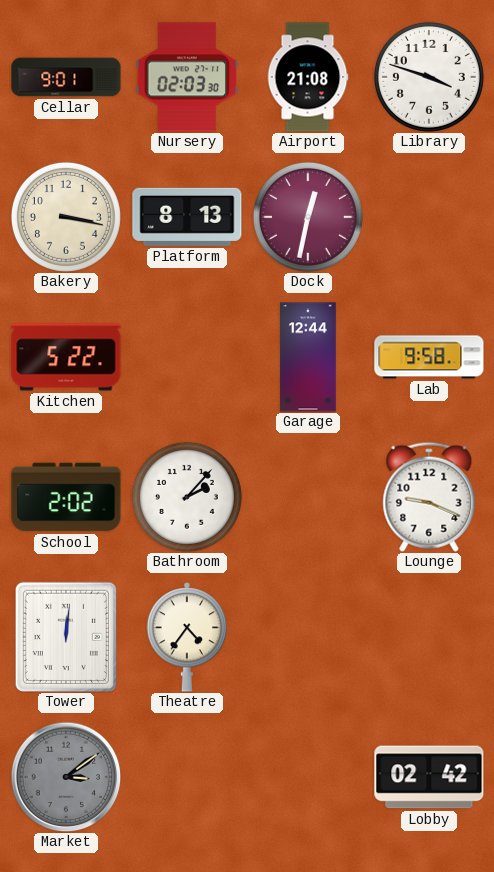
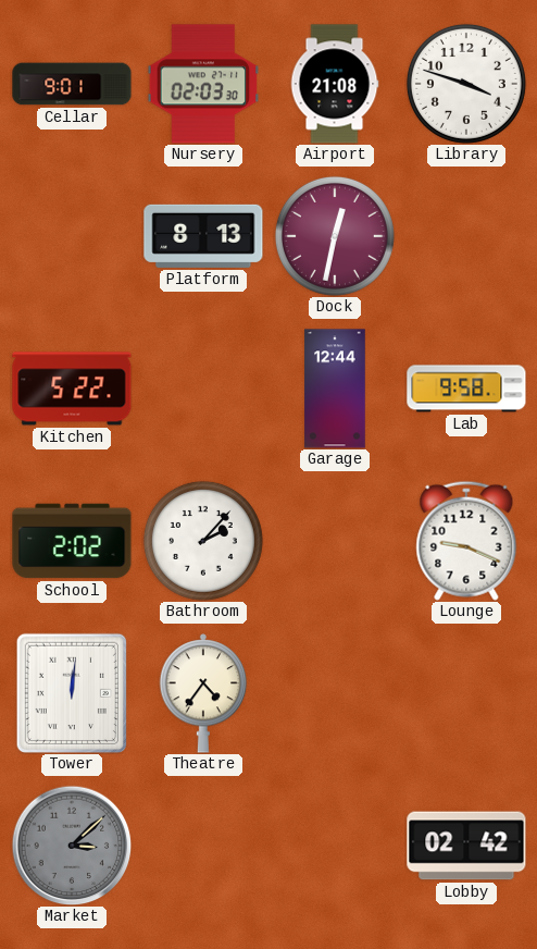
Bakery: 3:17 -> none
Market: 3:09 -> 3:08
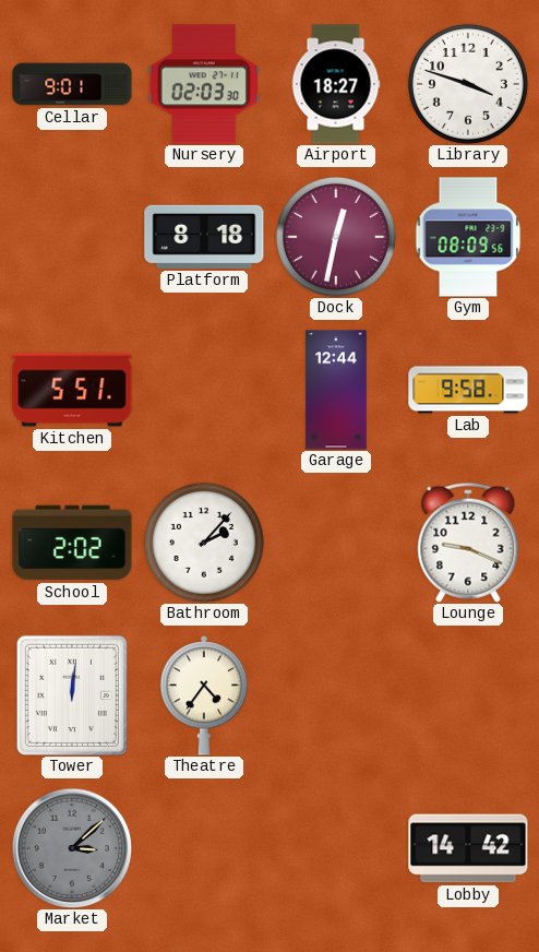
Airport: 21:08 -> 18:27
Platform: 8:13 -> 8:18
Gym: none -> 08:09
Kitchen: 5:22 -> 5:51
Lobby: 02:42 -> 14:42
